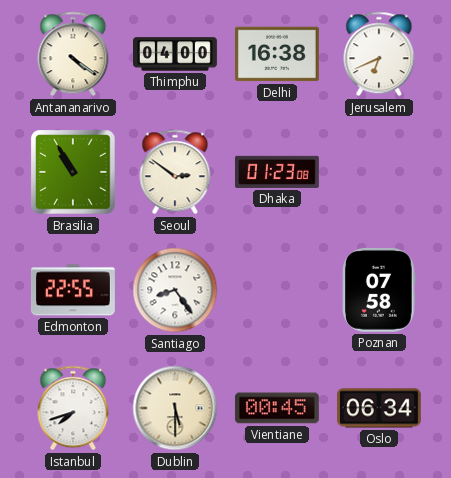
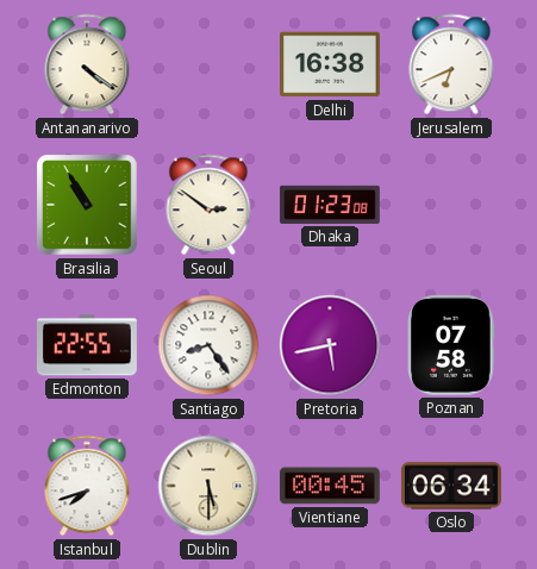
Thimphu: 04:00 -> none
Pretoria: none -> 5:43
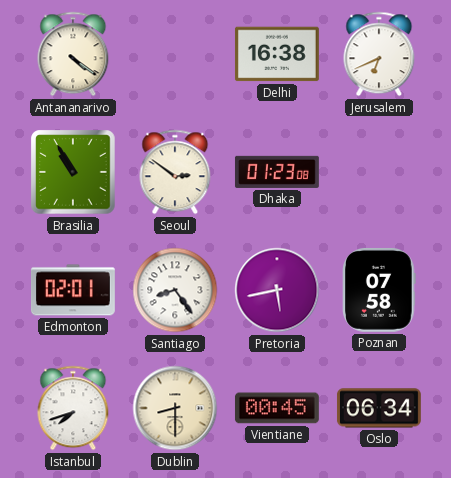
Edmonton: 22:55 -> 02:01
Dublin: 5:30 -> 8:30
